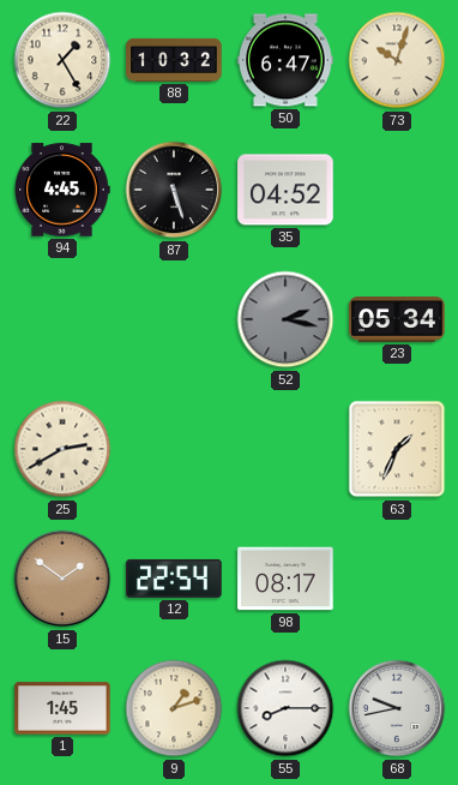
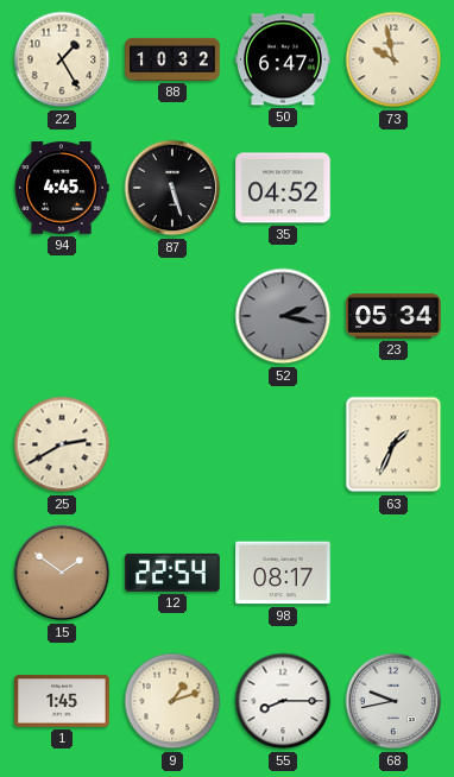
73: 10:03 -> 9:58
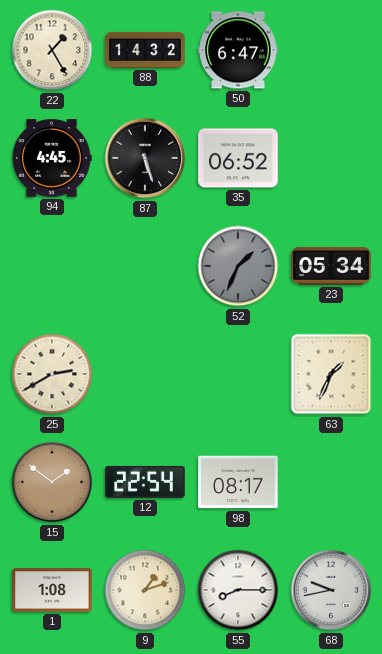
88: 10:32 -> 14:32
73: 9:58 -> none
35: 04:52 -> 06:52
52: 2:17 -> 1:34
1: 1:45 -> 1:08
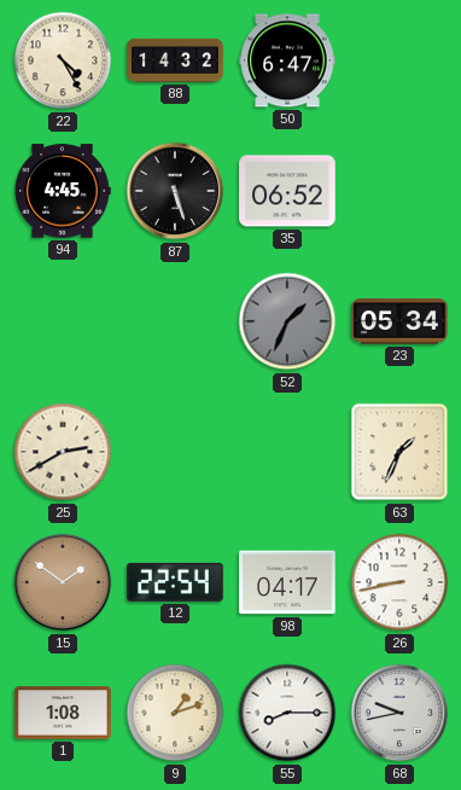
22: 1:25 -> 4:25
98: 08:17 -> 04:17
26: none -> 8:43
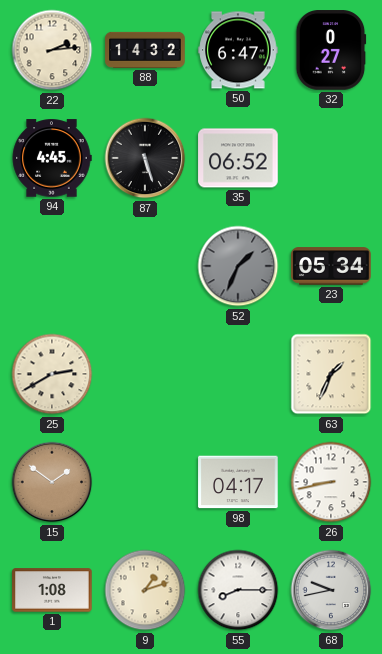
22: 4:25 -> 2:14
32: none -> 0:27
12: 22:54 -> none
